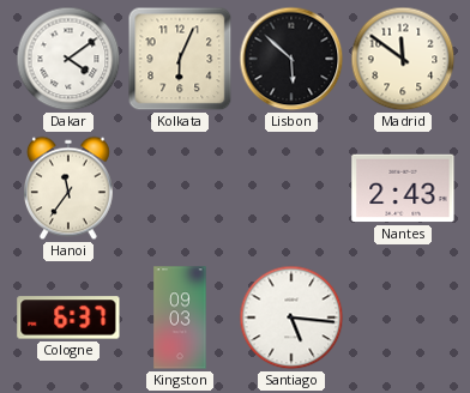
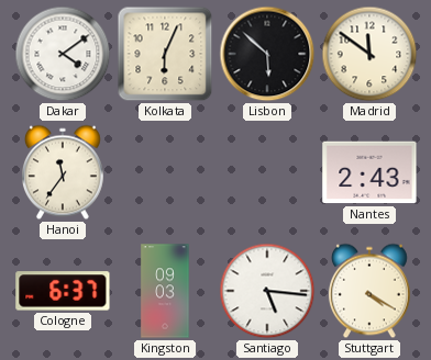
Stuttgart: none -> 4:20
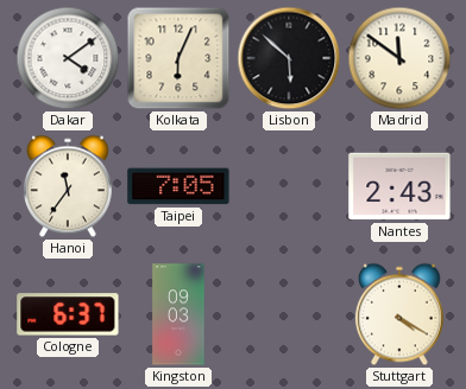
Taipei: none -> 7:05
Santiago: 5:16 -> none
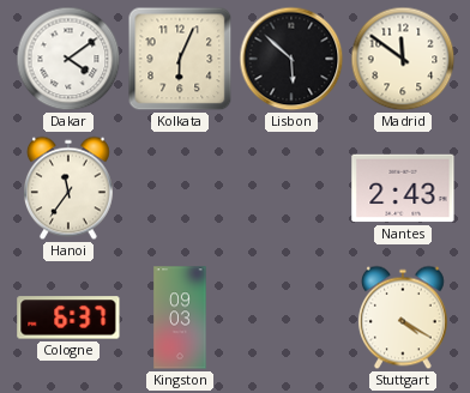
Taipei: 7:05 -> none
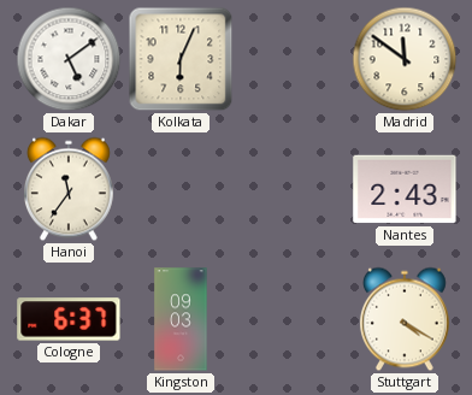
Dakar: 4:09 -> 5:09
Lisbon: 5:52 -> none
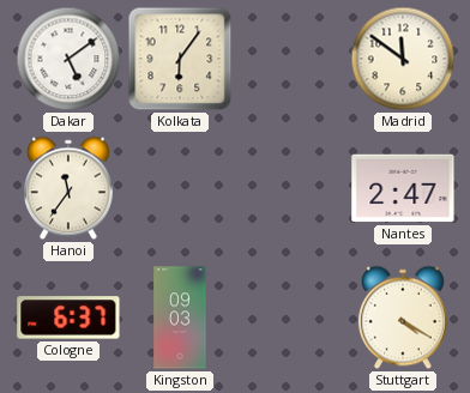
Kolkata: 6:04 -> 6:06
Nantes: 2:43 -> 2:47
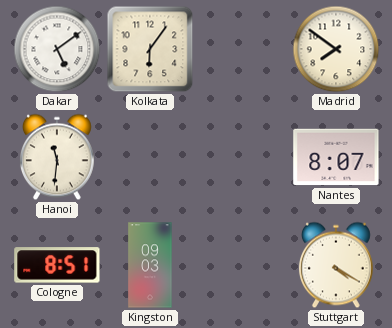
Madrid: 11:51 -> 7:51
Hanoi: 11:36 -> 11:31
Nantes: 2:47 -> 8:07
Cologne: 6:37 -> 8:51
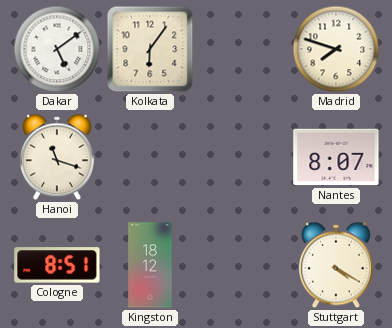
Madrid: 7:51 -> 7:48
Hanoi: 11:31 -> 11:18
Kingston: 09:03 -> 18:12
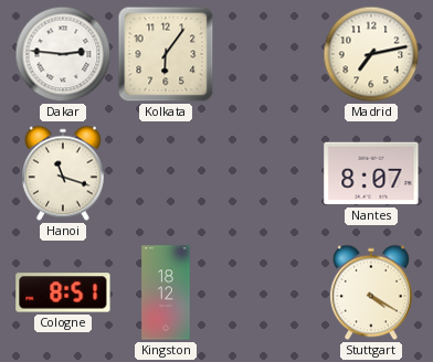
Dakar: 5:09 -> 2:46
Madrid: 7:48 -> 7:13
